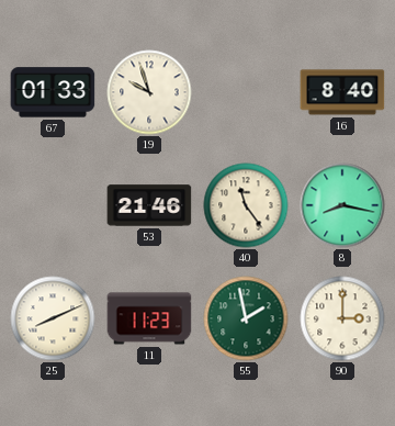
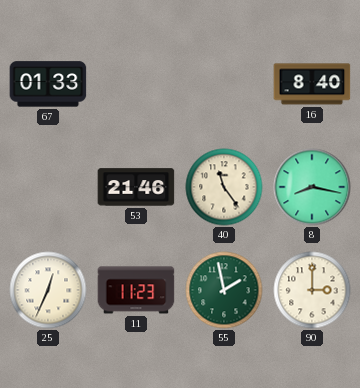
19: 9:57 -> none
25: 8:11 -> 12:34
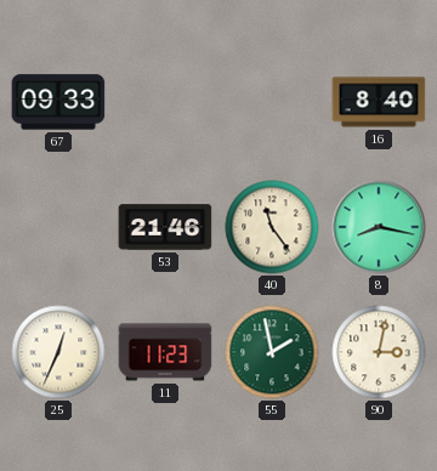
67: 01:33 -> 09:33
90: 3:00 -> 3:02
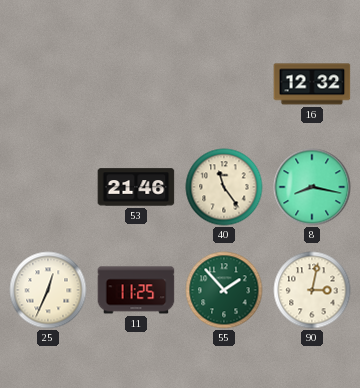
67: 09:33 -> none
16: 8:40 -> 12:32
11: 11:23 -> 11:25
55: 1:58 -> 1:53
